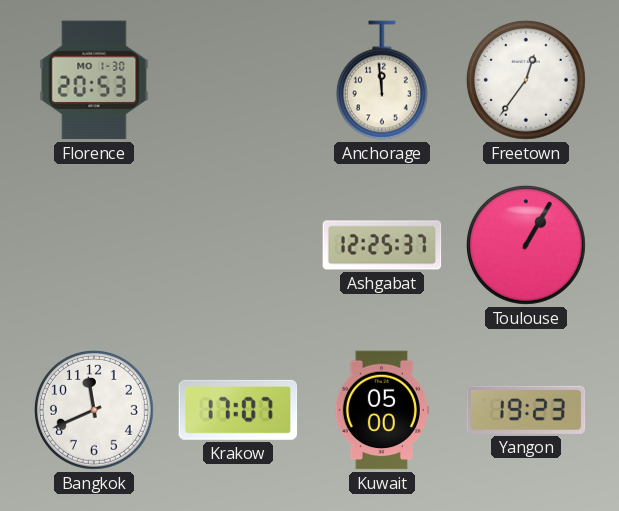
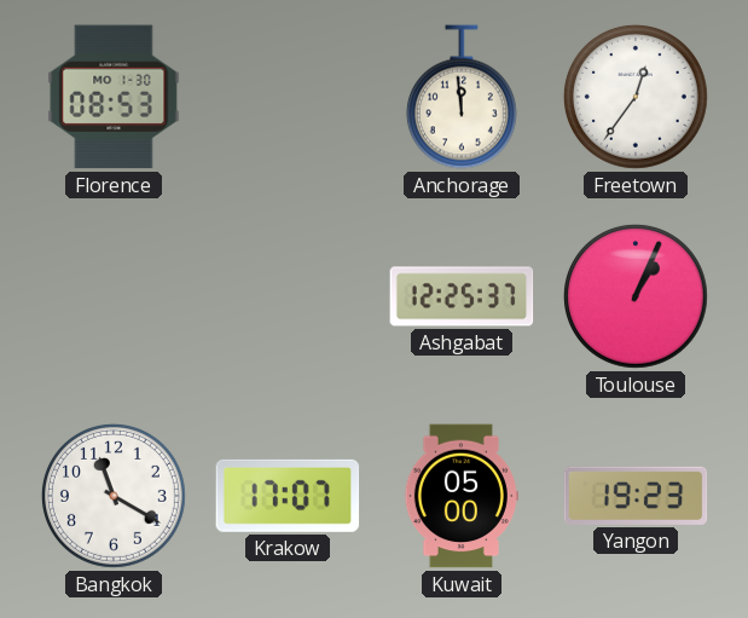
Florence: 20:53 -> 08:53
Toulouse: 1:05 -> 1:04
Bangkok: 11:41 -> 11:20
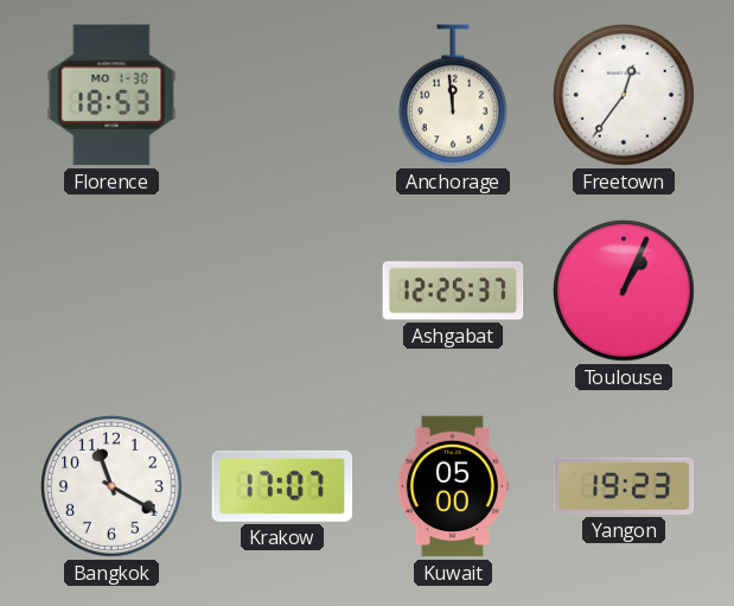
Florence: 08:53 -> 18:53
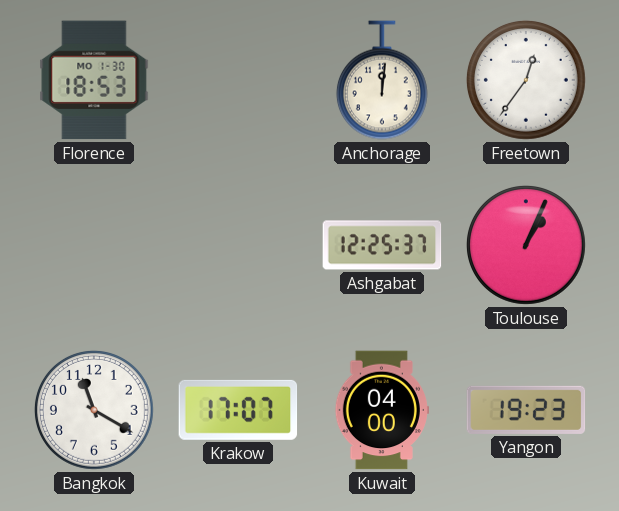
Anchorage: 11:59 -> 12:01
Kuwait: 05:00 -> 04:00
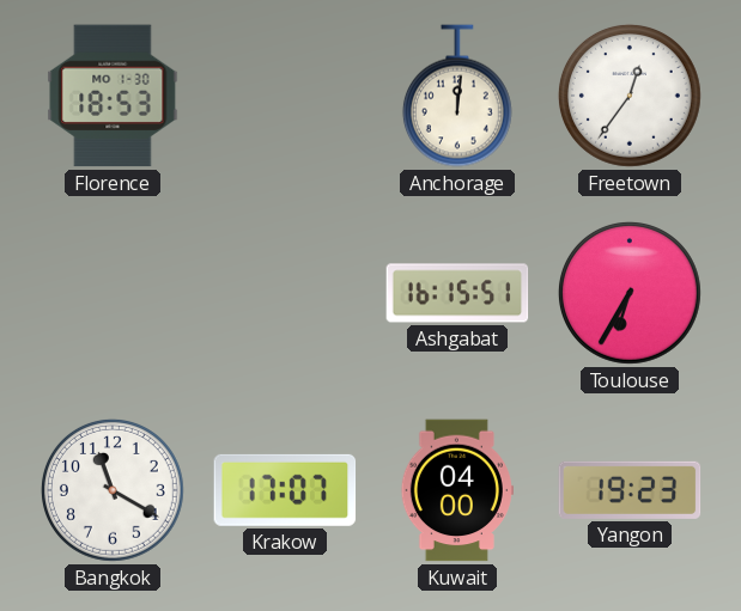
Ashgabat: 12:25 -> 16:15
Toulouse: 1:04 -> 6:35
